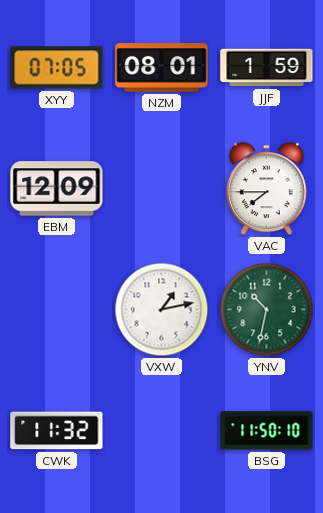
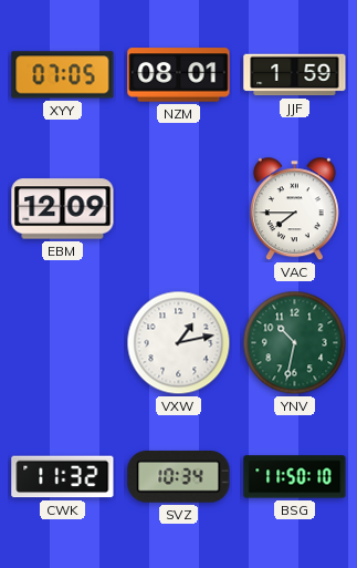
SVZ: none -> 10:34
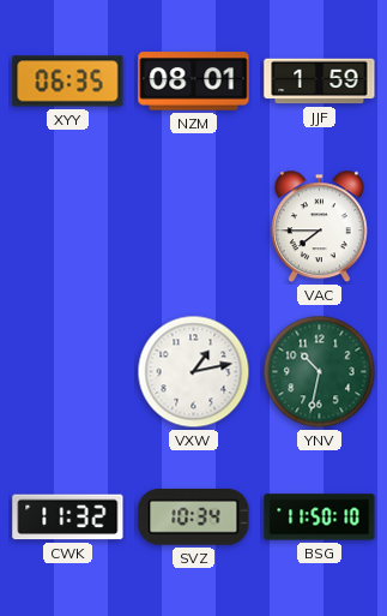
XYY: 07:05 -> 06:35
EBM: 12:09 -> none
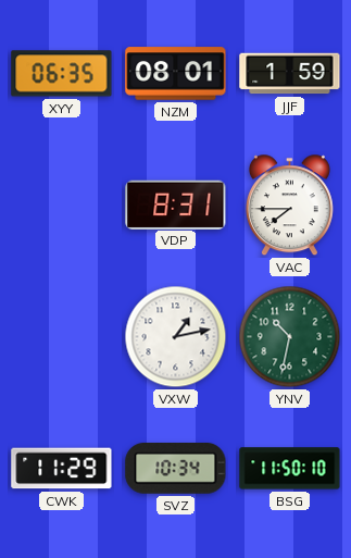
VDP: none -> 8:31
CWK: 11:32 -> 11:29
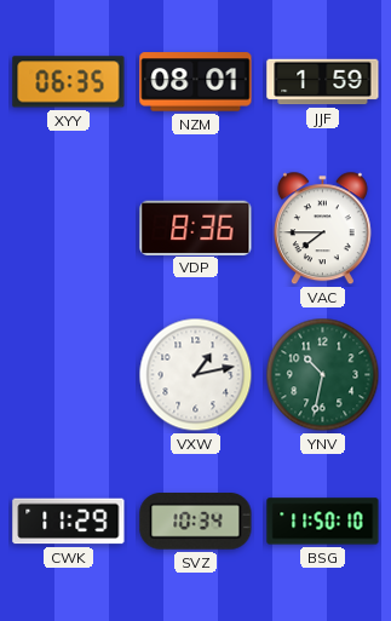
VDP: 8:31 -> 8:36
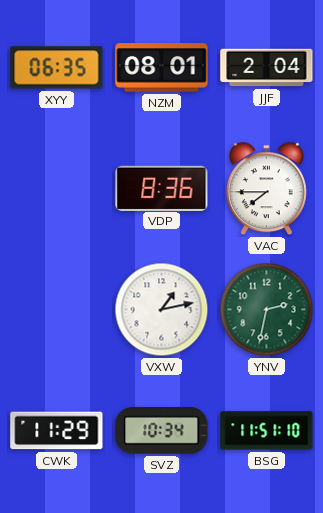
JJF: 1:59 -> 2:04
YNV: 10:32 -> 2:32
BSG: 11:50 -> 11:51
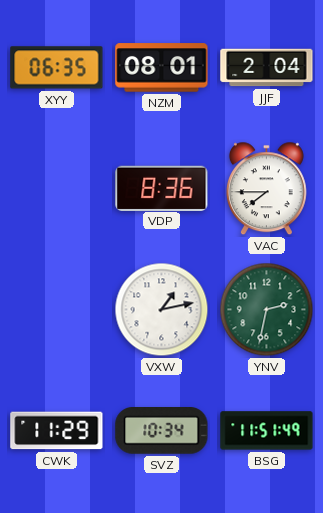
BSG: 11:51:10 -> 11:51:49
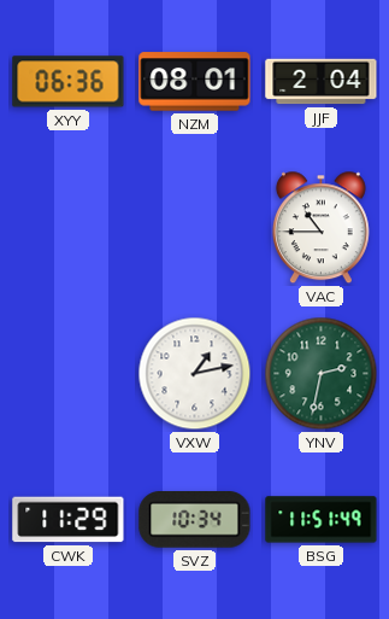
XYY: 06:35 -> 06:36
VDP: 8:36 -> none
VAC: 7:45 -> 10:45
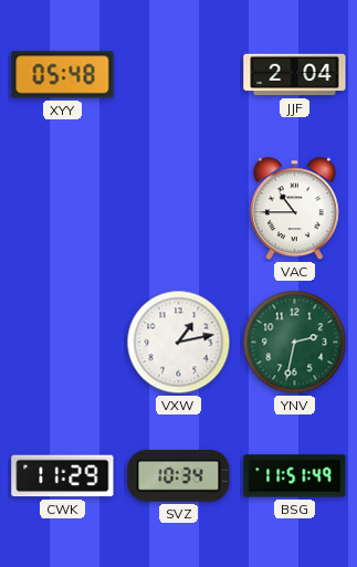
XYY: 06:36 -> 05:48
NZM: 08:01 -> none
